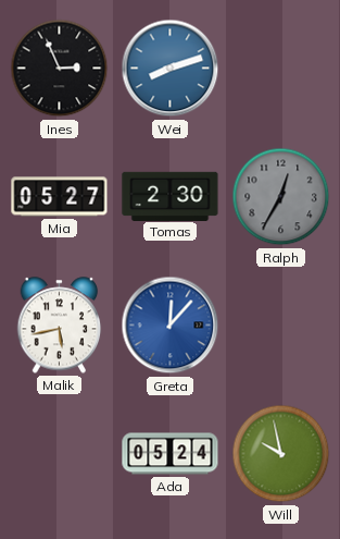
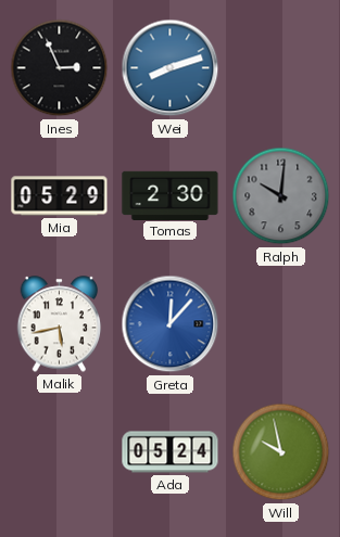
Mia: 05:27 -> 05:29
Ralph: 12:35 -> 10:01
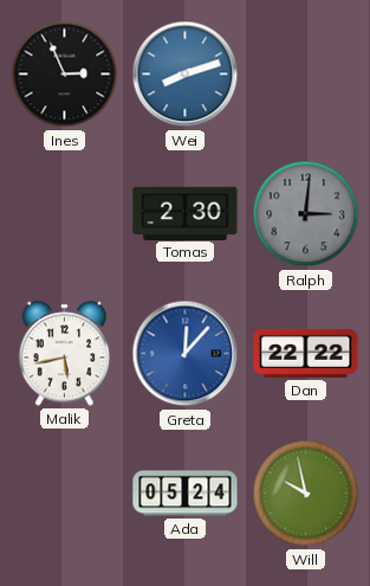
Mia: 05:29 -> none
Ralph: 10:01 -> 3:01
Dan: none -> 22:22
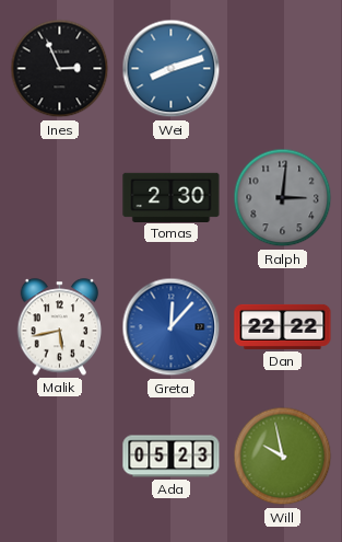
Ada: 05:24 -> 05:23
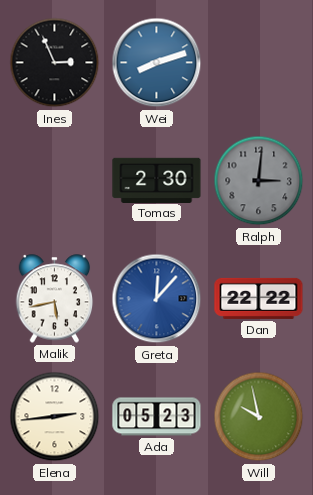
Elena: none -> 2:44
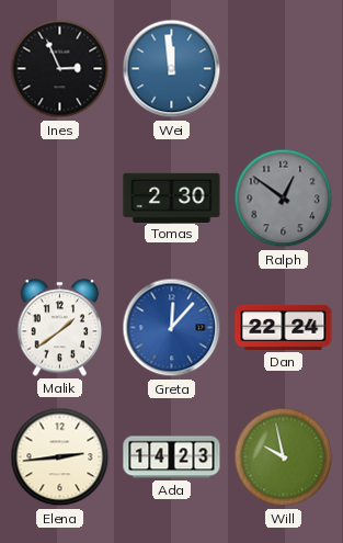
Wei: 8:12 -> 11:59
Ralph: 3:01 -> 12:51
Malik: 5:43 -> 1:39
Dan: 22:22 -> 22:24
Ada: 05:23 -> 14:23
